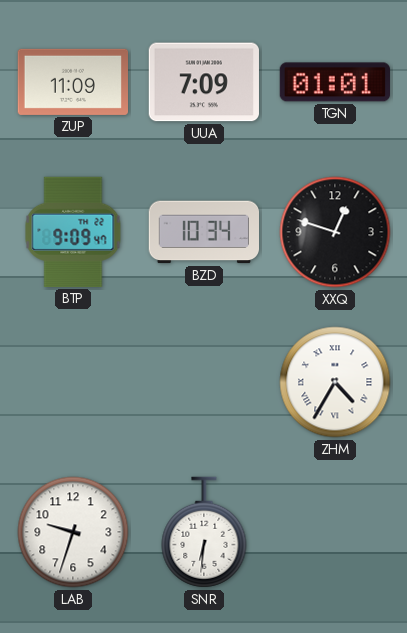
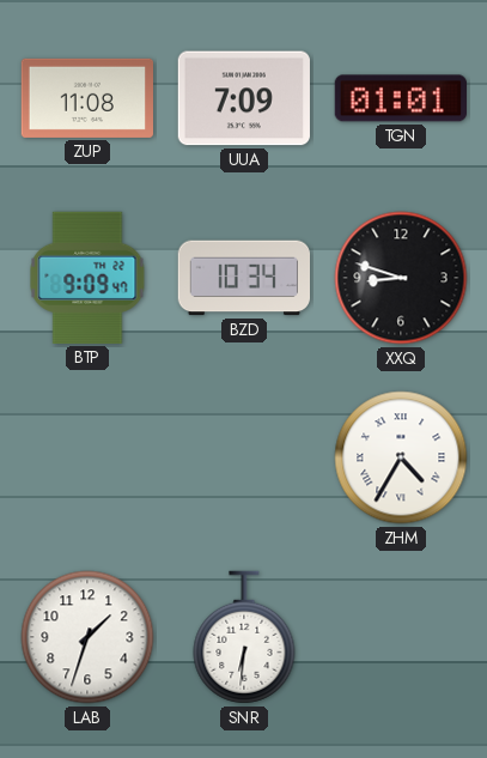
ZUP: 11:09 -> 11:08
XXQ: 12:48 -> 8:48
LAB: 9:33 -> 1:33
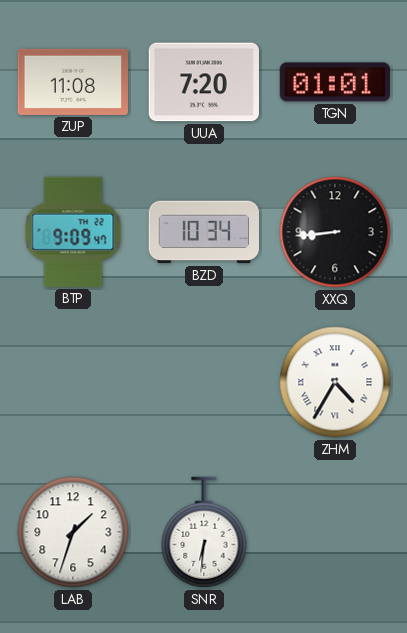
UUA: 7:09 -> 7:20
XXQ: 8:48 -> 8:44
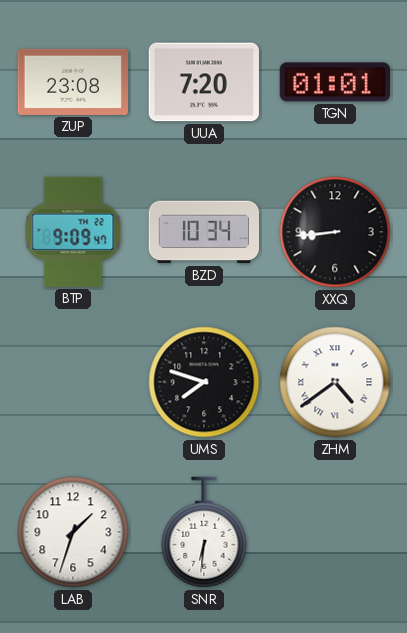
ZUP: 11:08 -> 23:08
UMS: none -> 7:48
ZHM: 4:35 -> 4:39
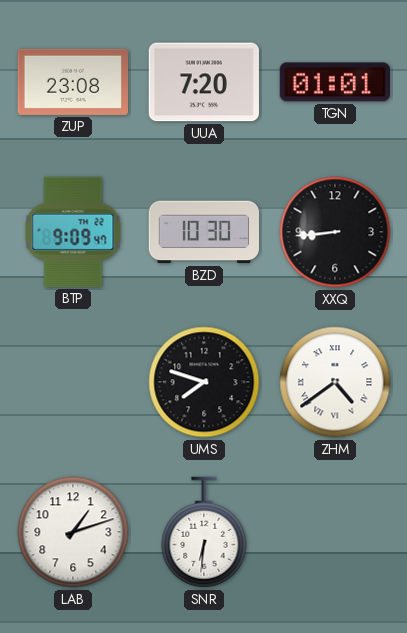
BZD: 10:34 -> 10:30
LAB: 1:33 -> 1:12
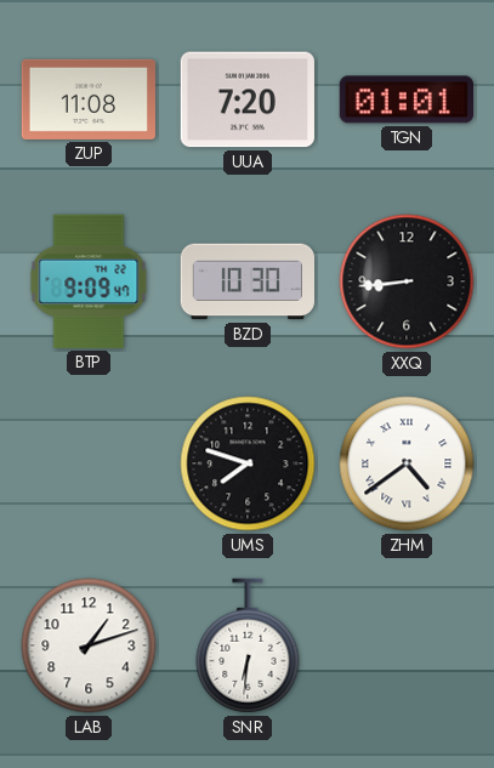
ZUP: 23:08 -> 11:08
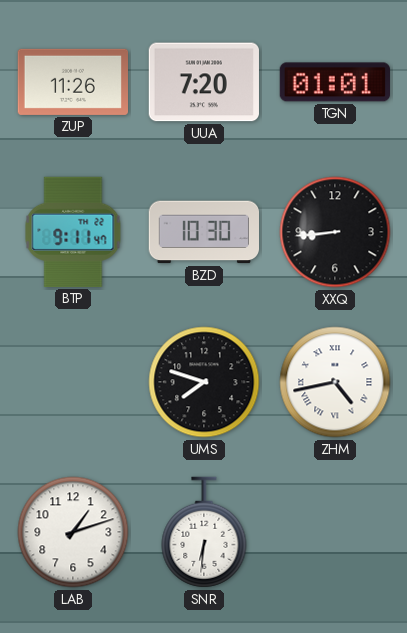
ZUP: 11:08 -> 11:26
BTP: 9:09 -> 9:11
ZHM: 4:39 -> 4:43
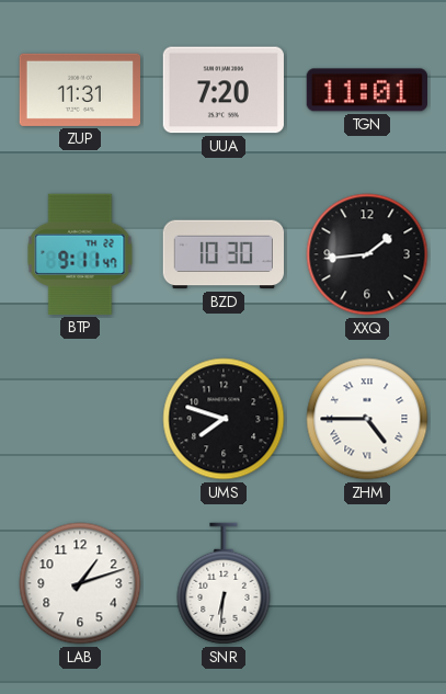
ZUP: 11:26 -> 11:31
TGN: 01:01 -> 11:01
XXQ: 8:44 -> 1:44
ZHM: 4:43 -> 4:45
